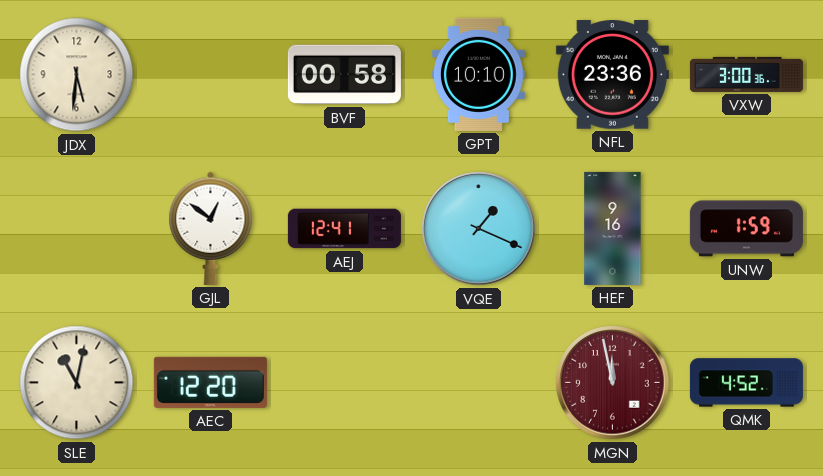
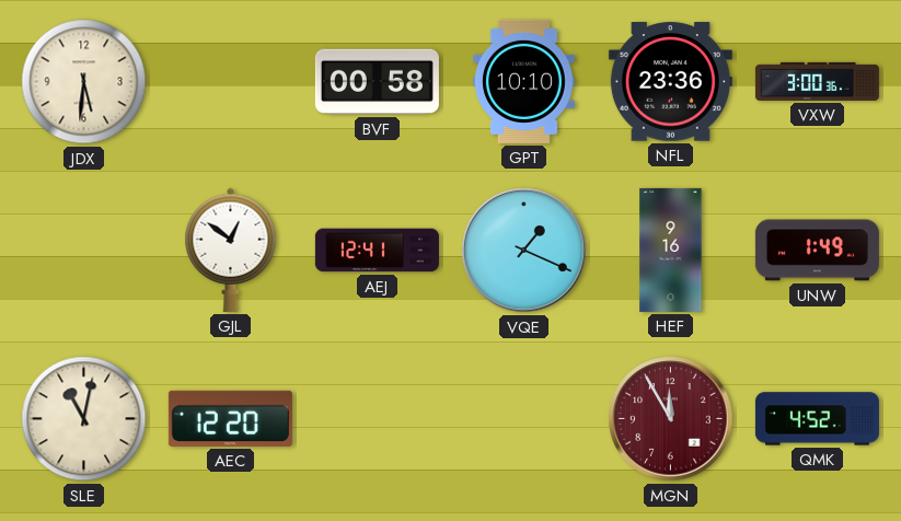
UNW: 1:59 -> 1:49
MGN: 11:58 -> 11:55
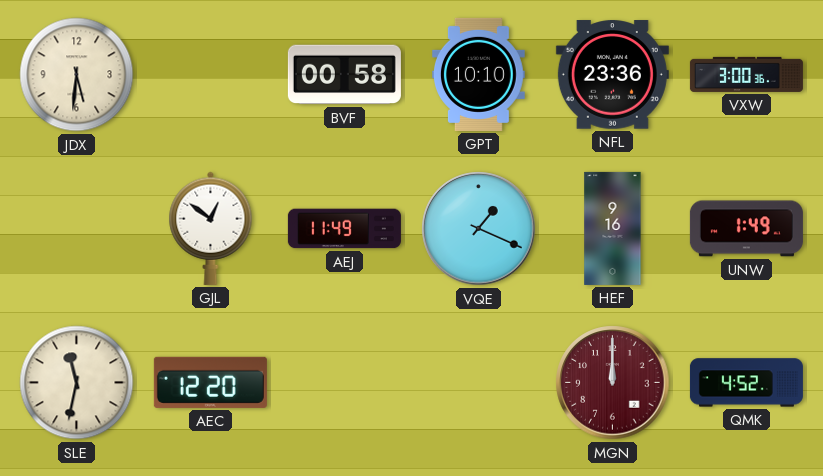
AEJ: 12:41 -> 11:49
SLE: 11:02 -> 11:32
MGN: 11:55 -> 12:00
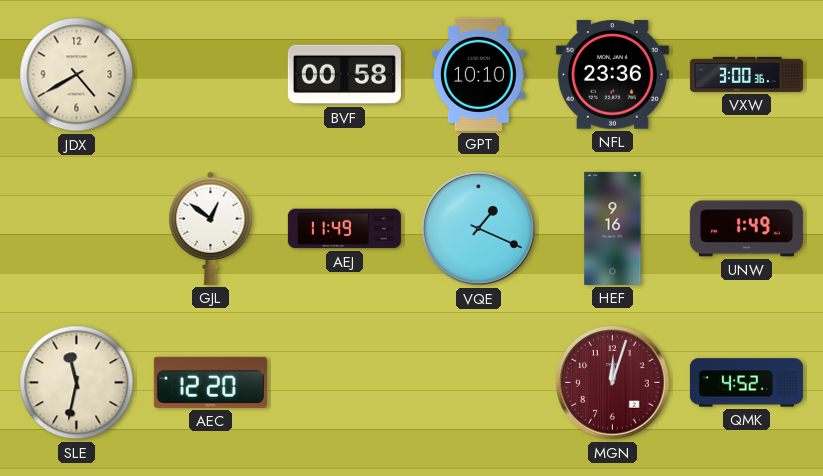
JDX: 5:31 -> 4:40
MGN: 12:00 -> 12:03
